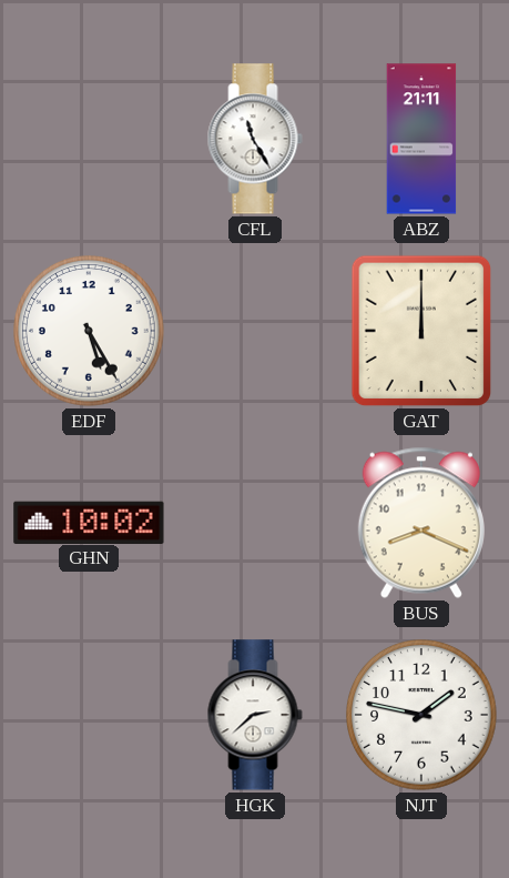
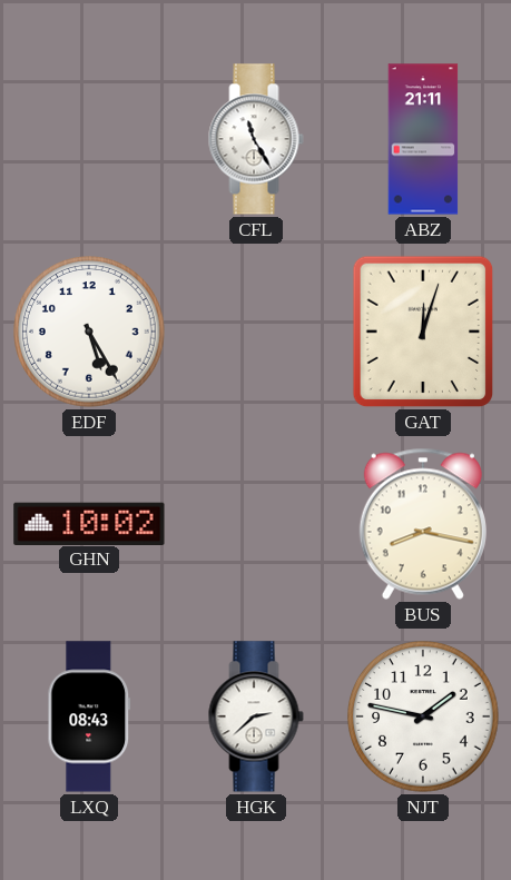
GAT: 12:00 -> 12:03
BUS: 8:19 -> 8:17
LXQ: none -> 08:43
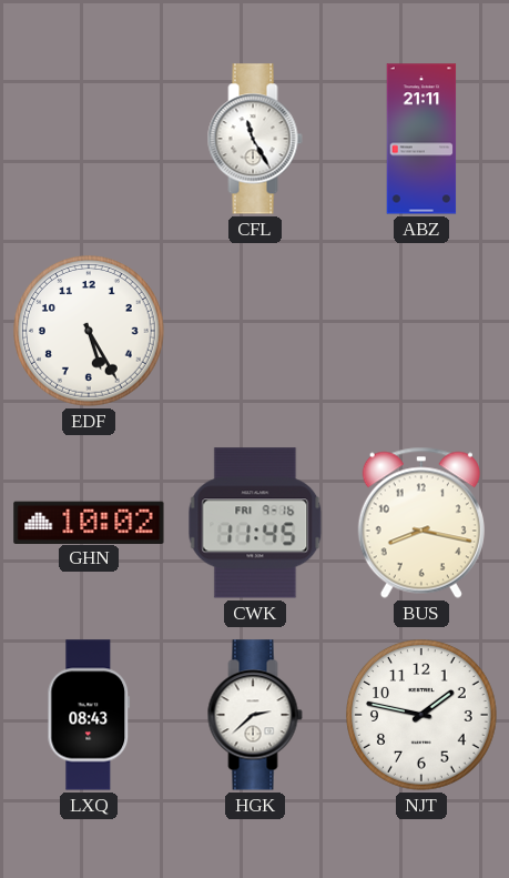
GAT: 12:03 -> none
CWK: none -> 11:45
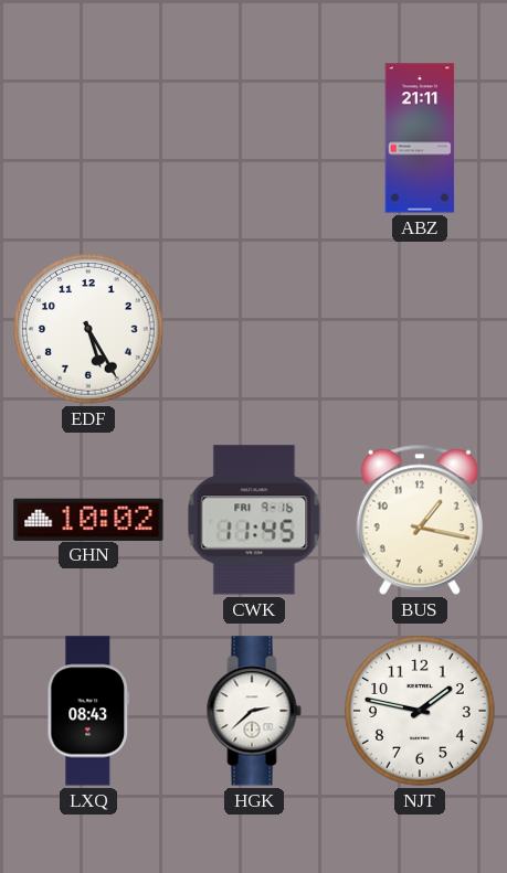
CFL: 11:25 -> none
BUS: 8:17 -> 1:17
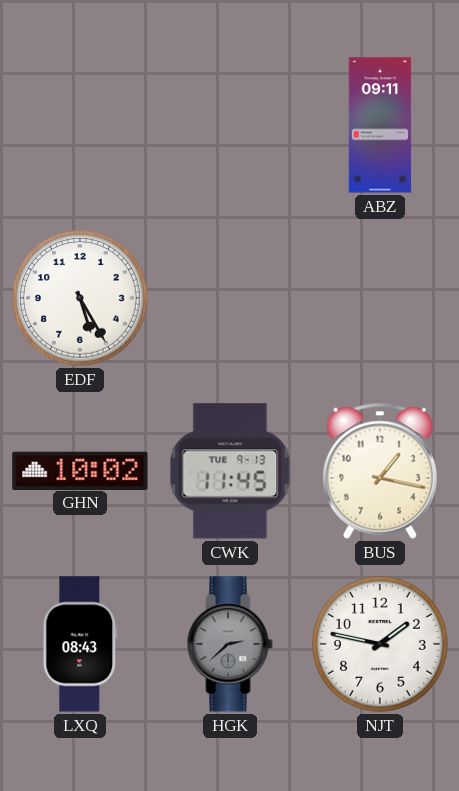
ABZ: 21:11 -> 09:11
CWK date: FRI 9-16 -> TUE 9-13
HGK dial: white -> grey
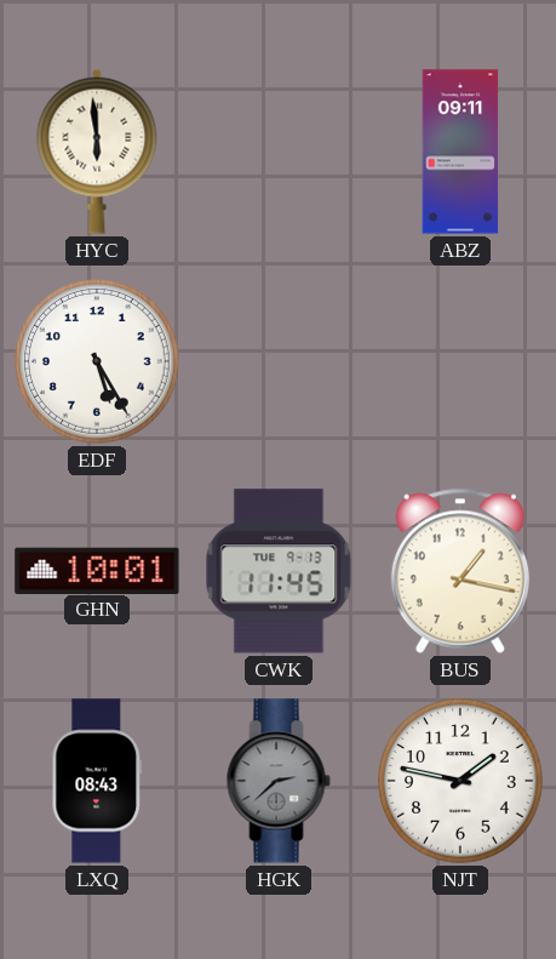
HYC: none -> 5:59
GHN: 10:02 -> 10:01
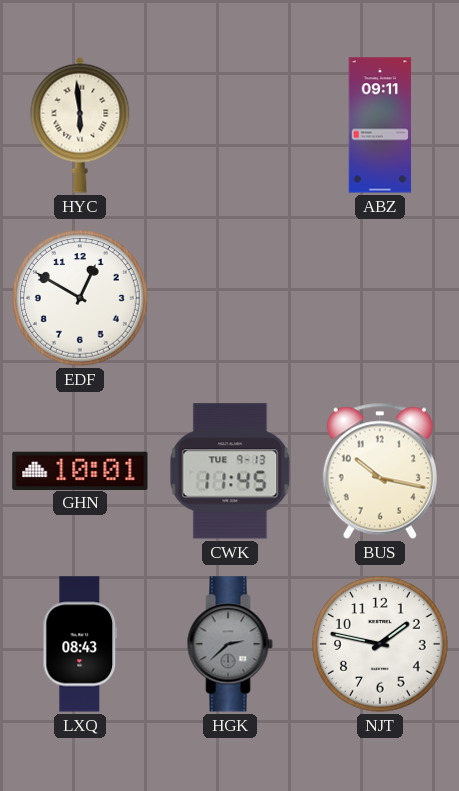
EDF: 5:25 -> 12:50
BUS: 1:17 -> 10:17
